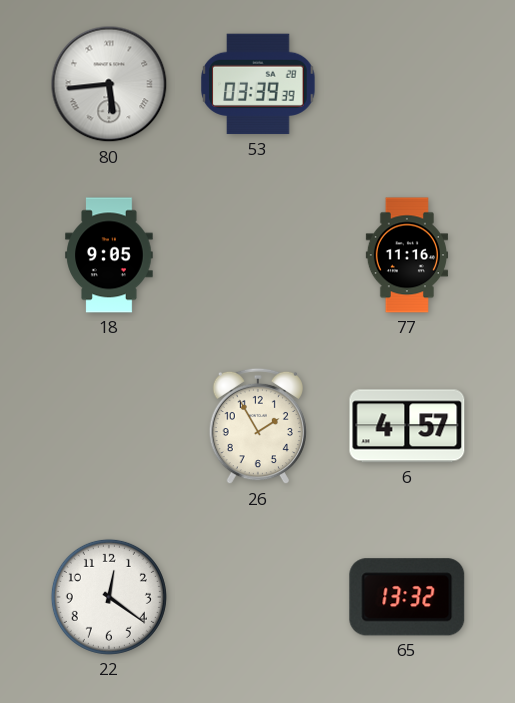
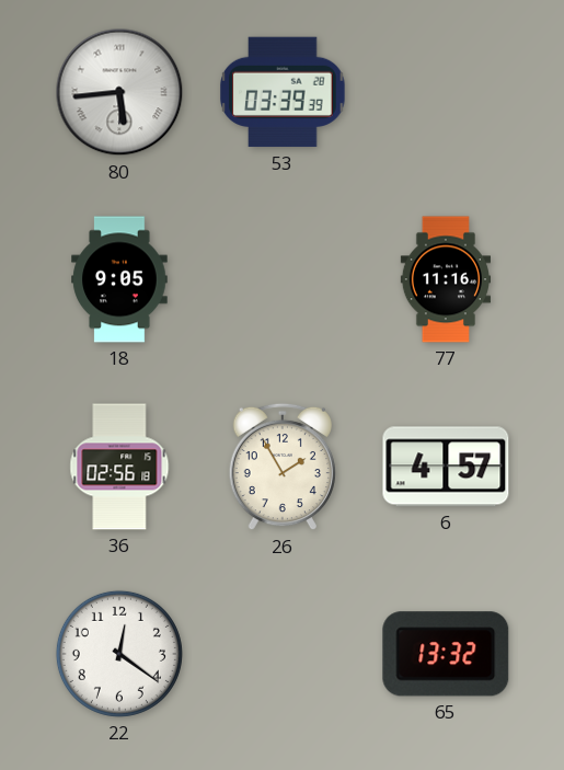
36: none -> 02:56
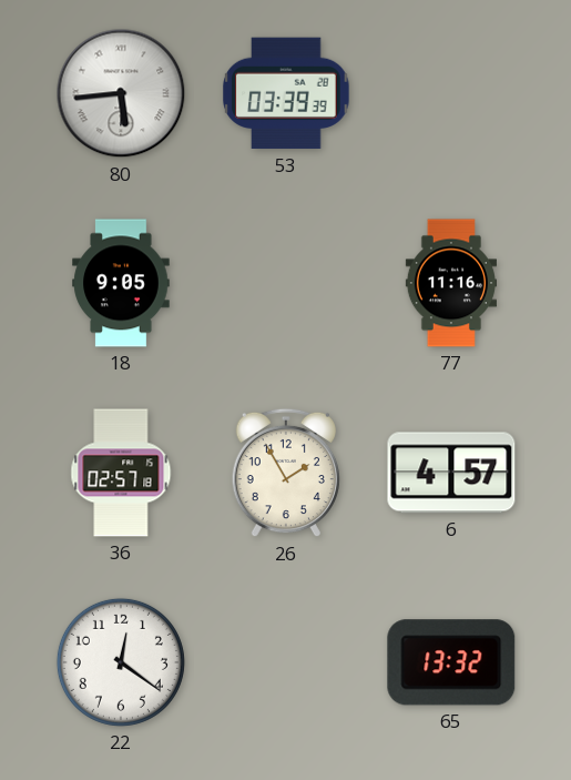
36: 02:56 -> 02:57
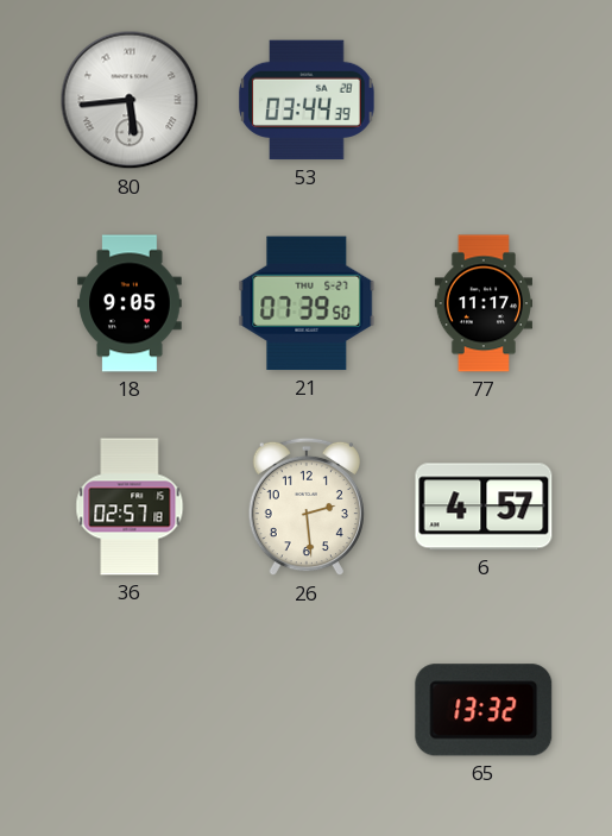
53: 03:39 -> 03:44
21: none -> 07:39
77: 11:16 -> 11:17
26: 1:55 -> 2:29
22: 12:21 -> none
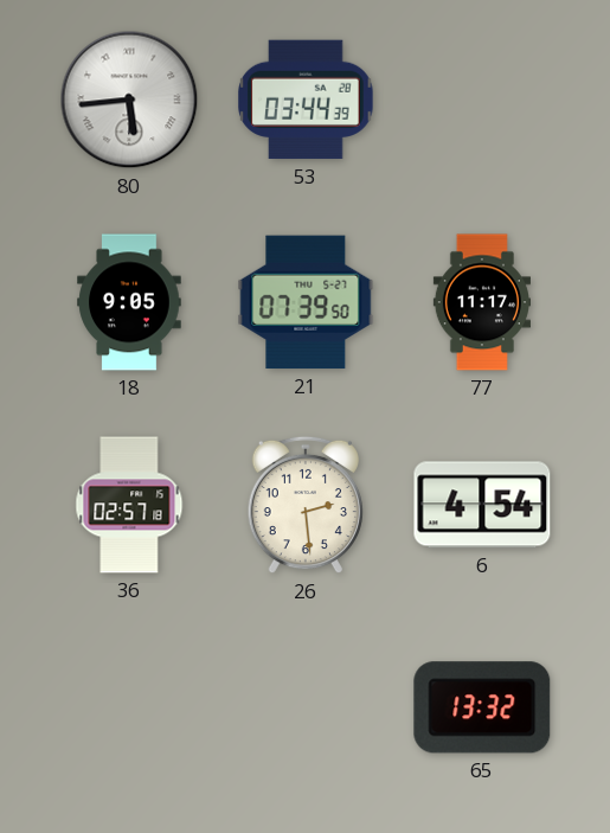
6: 4:57 -> 4:54
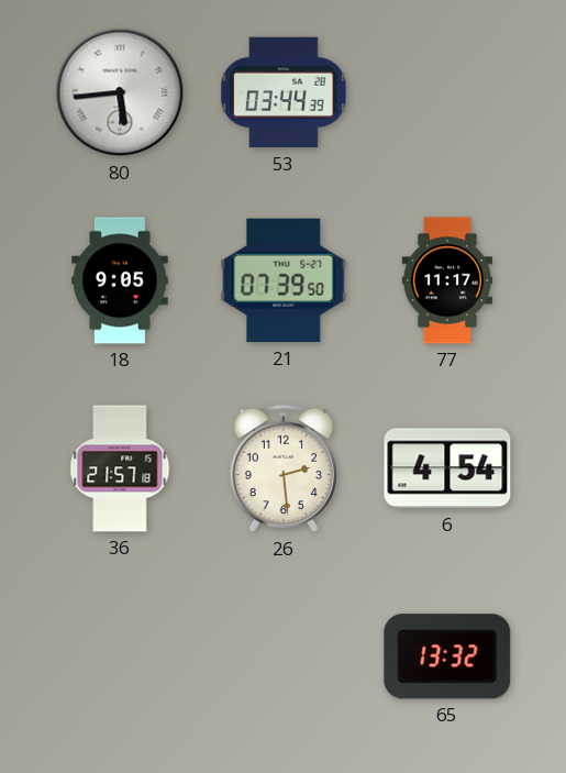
36: 02:57 -> 21:57
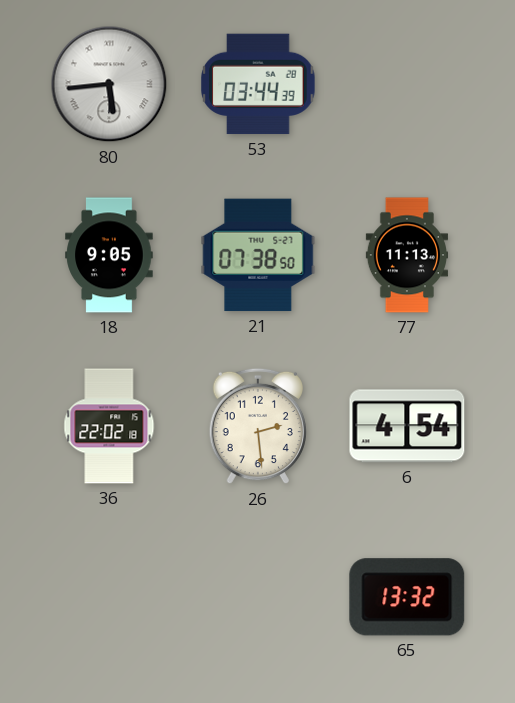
21: 07:39 -> 07:38
77: 11:17 -> 11:13
36: 21:57 -> 22:02
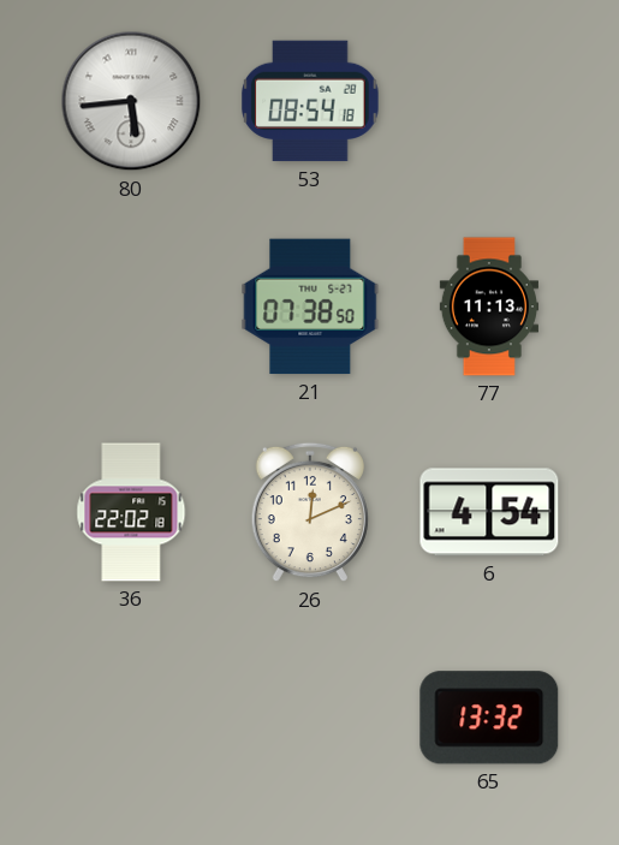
53: 03:44 -> 08:54
18: 9:05 -> none
26: 2:29 -> 12:11
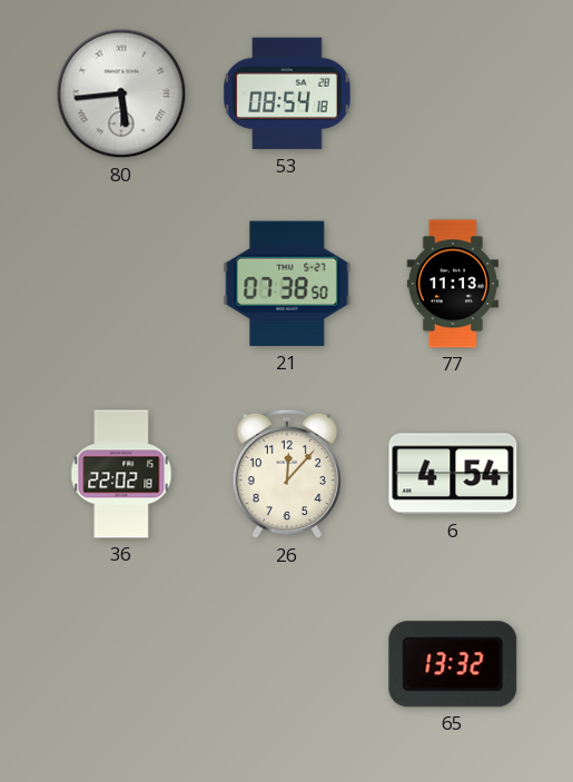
26: 12:11 -> 12:07
